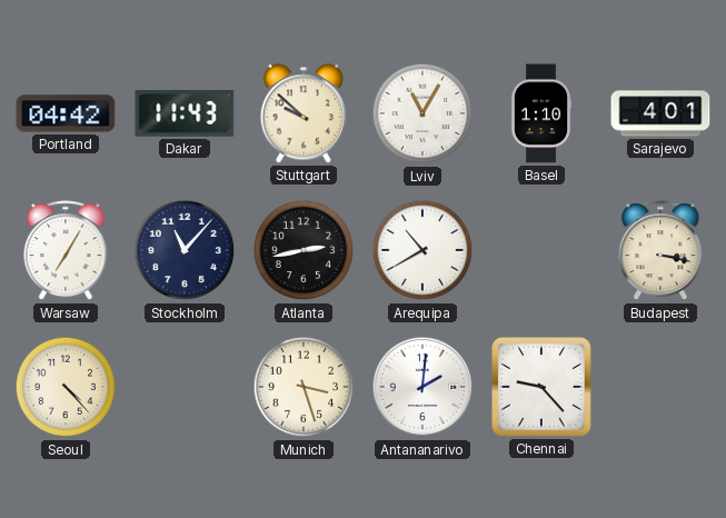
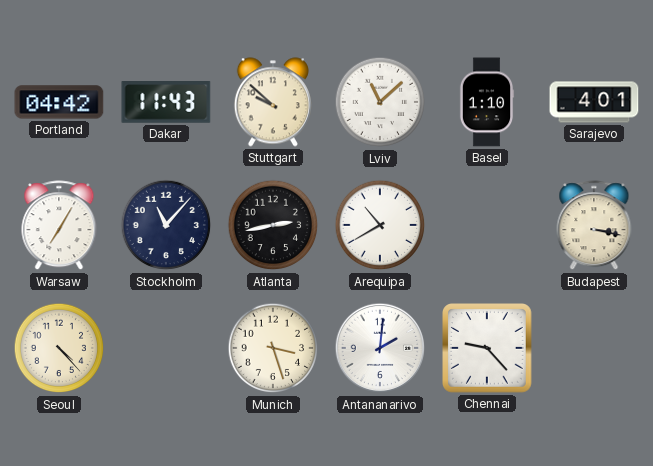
Lviv: 11:05 -> 11:08
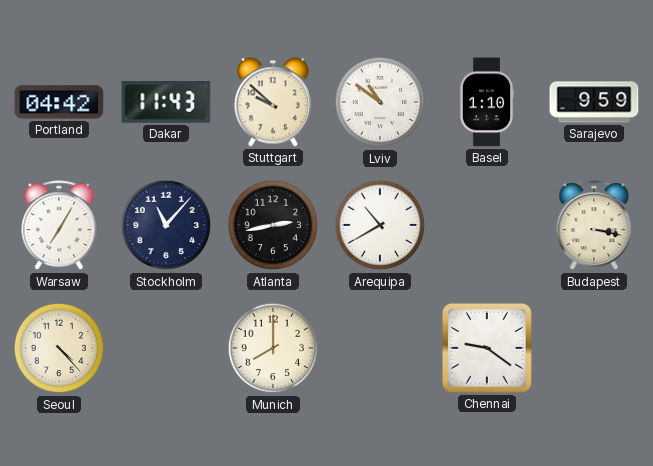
Lviv: 11:08 -> 10:51
Sarajevo: 4:01 -> 9:59
Munich: 3:27 -> 8:00
Antananarivo: 2:01 -> none
Chennai: 9:23 -> 9:21
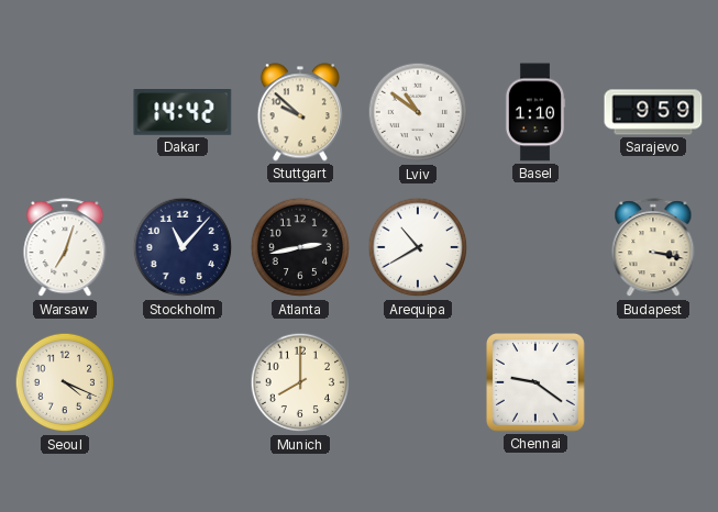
Portland: 04:42 -> none
Dakar: 11:43 -> 14:42
Warsaw: 7:05 -> 7:03
Seoul: 4:23 -> 4:19
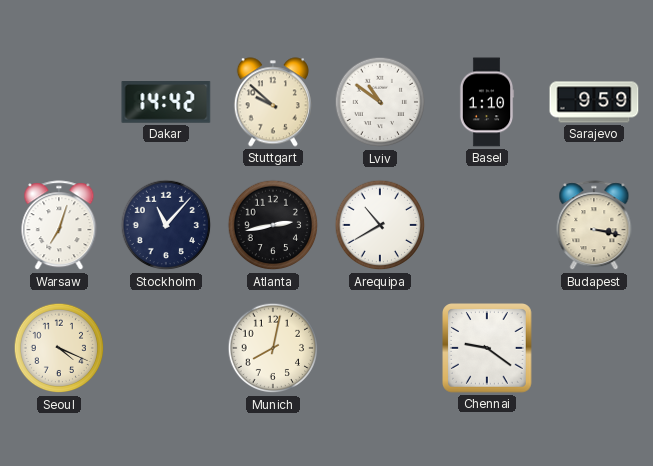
Munich: 8:00 -> 8:02
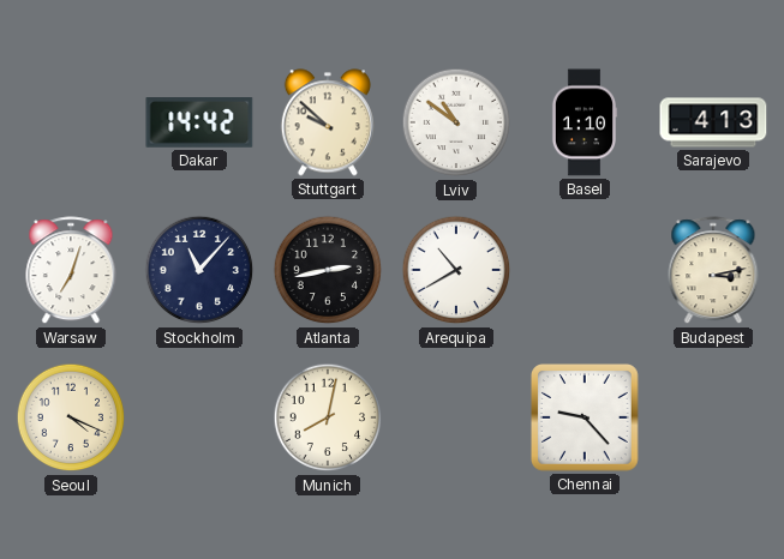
Sarajevo: 9:59 -> 4:13
Budapest: 3:17 -> 3:13
Chennai: 9:21 -> 9:23
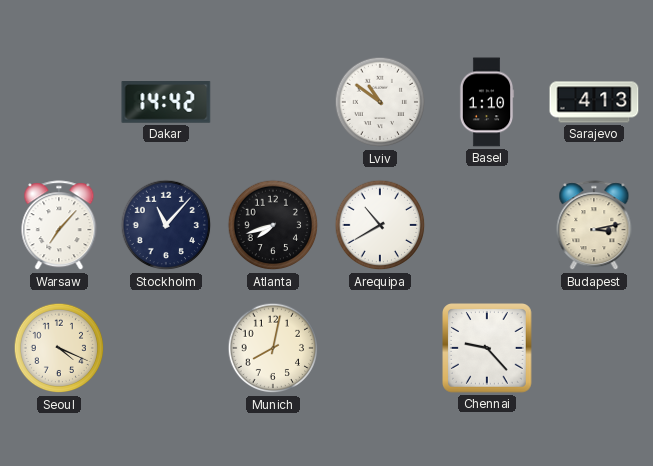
Stuttgart: 9:52 -> none
Warsaw: 7:03 -> 7:07
Atlanta: 2:43 -> 7:42
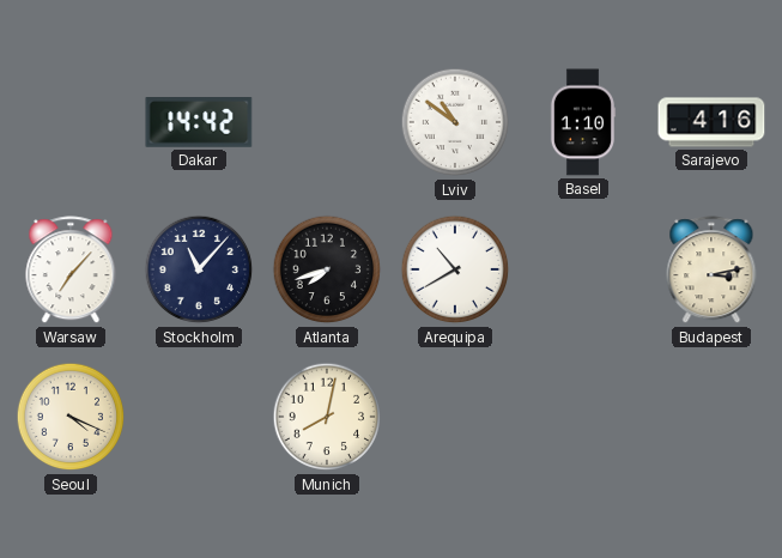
Sarajevo: 4:13 -> 4:16
Chennai: 9:23 -> none
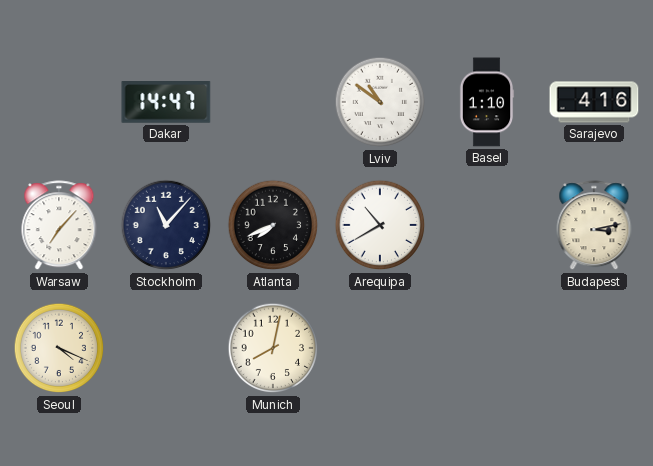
Dakar: 14:42 -> 14:47
Atlanta: 7:42 -> 7:41
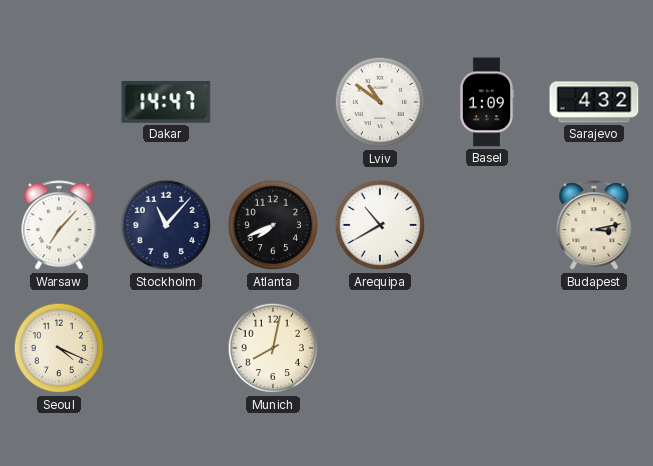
Basel: 1:10 -> 1:09
Sarajevo: 4:16 -> 4:32
